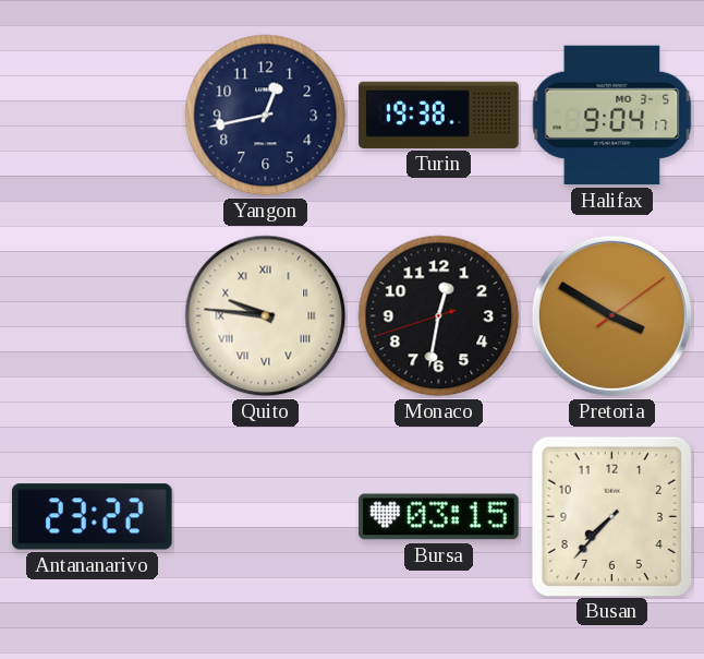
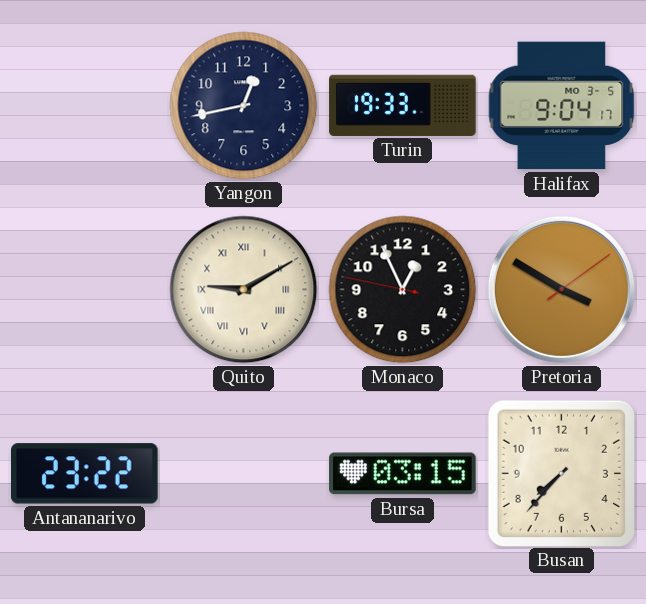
Turin: 19:38 -> 19:33
Quito: 9:46 -> 9:10
Monaco: 12:31 -> 12:55
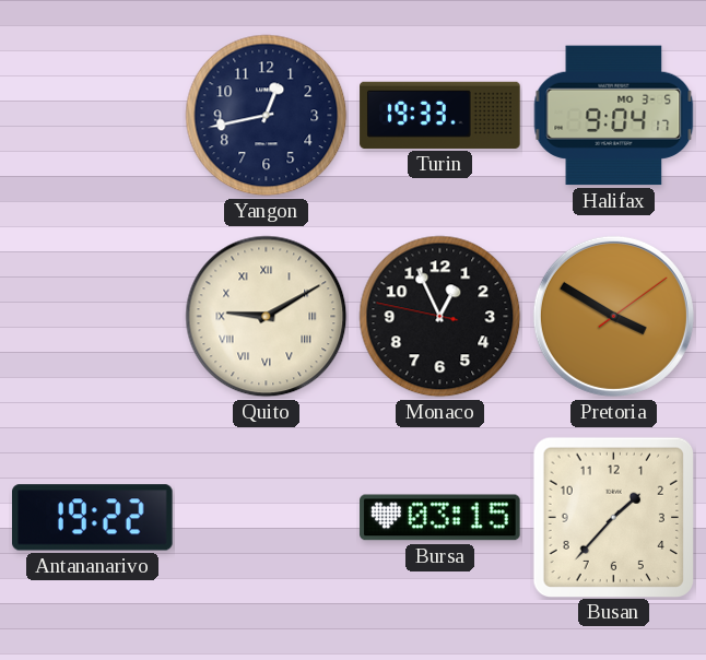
Antananarivo: 23:22 -> 19:22
Busan: 7:37 -> 1:37
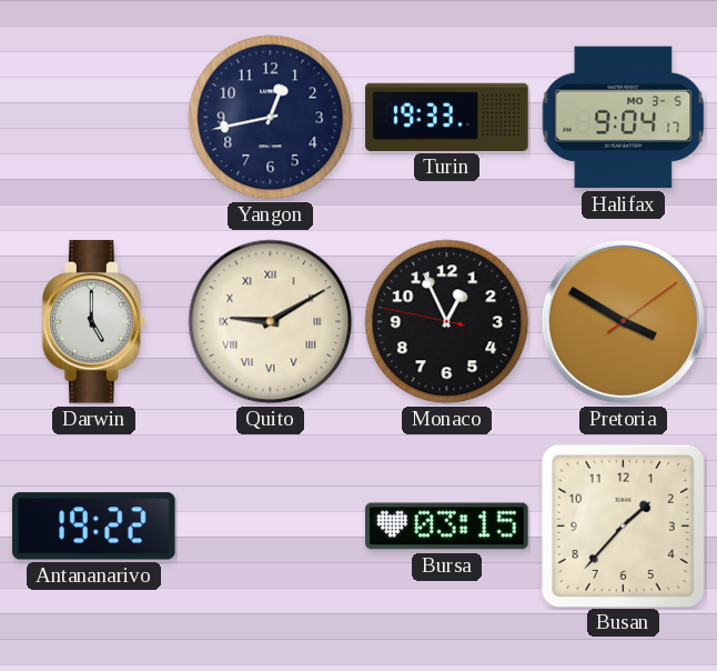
Darwin: none -> 5:00
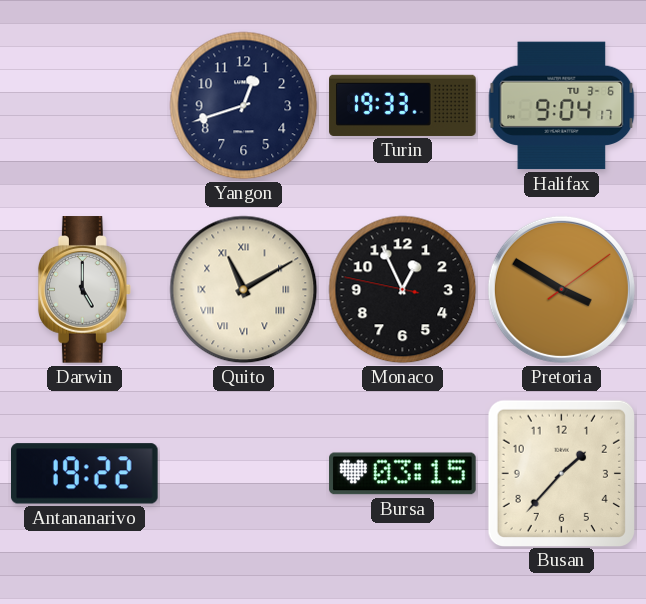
Yangon: 12:43 -> 12:42
Halifax date: MO 3-5 -> TU 3-6
Quito: 9:10 -> 11:10
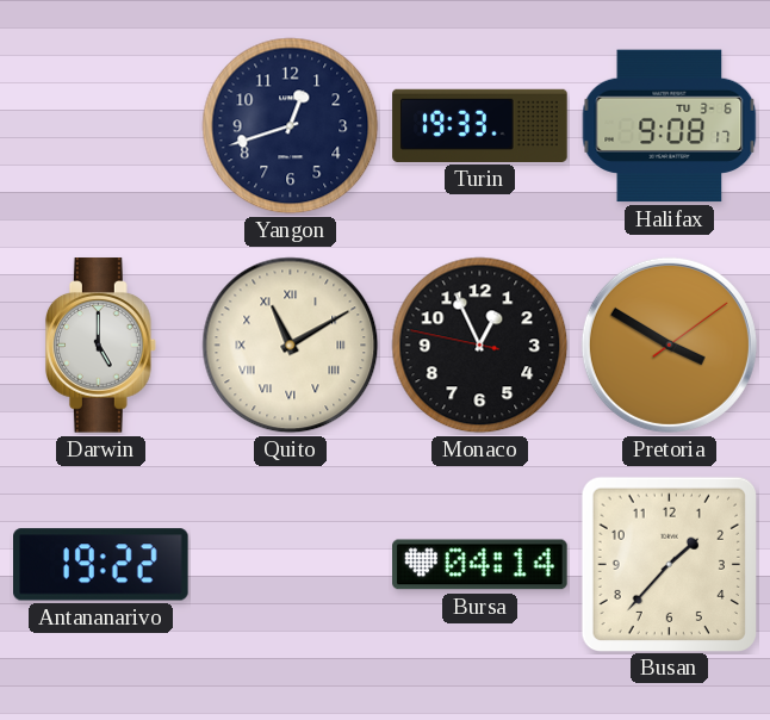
Halifax: 9:04 -> 9:08
Bursa: 03:15 -> 04:14
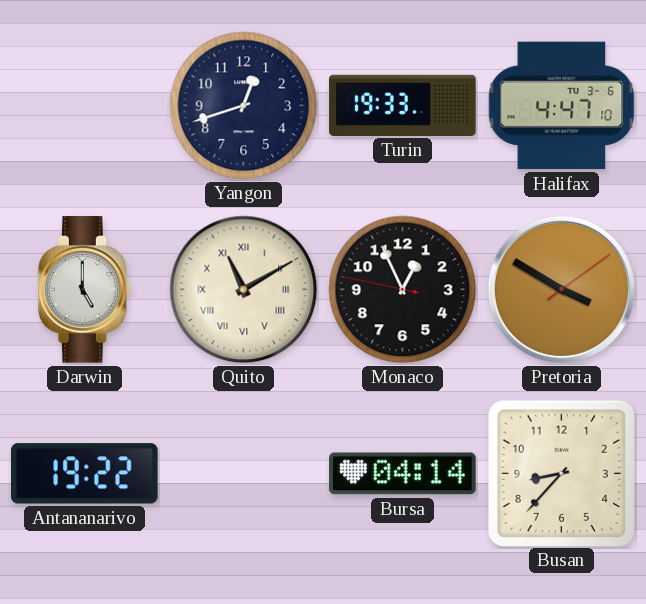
Halifax: 9:08 -> 4:47
Busan: 1:37 -> 8:37
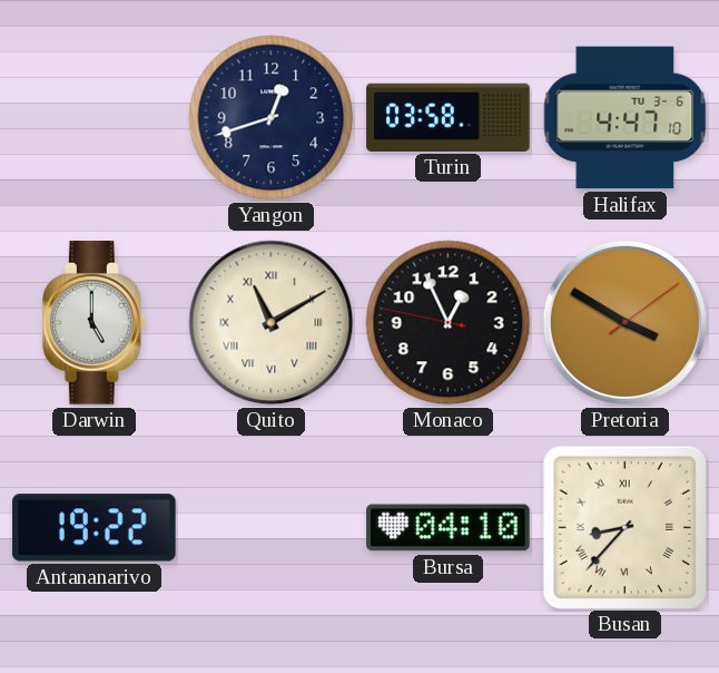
Turin: 19:33 -> 03:58
Bursa: 04:14 -> 04:10
Busan numerals: Arabic -> Roman
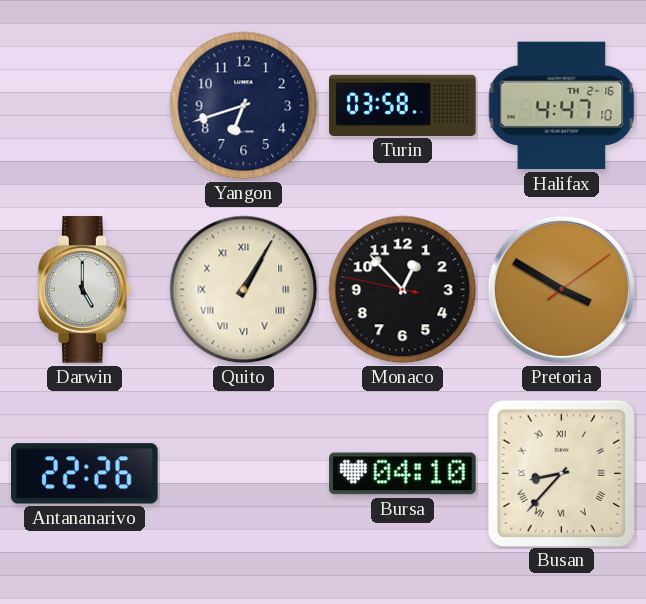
Yangon: 12:42 -> 6:42
Halifax date: TU 3-6 -> TH 2-16
Quito: 11:10 -> 1:05
Monaco: 12:55 -> 12:52
Antananarivo: 19:22 -> 22:26
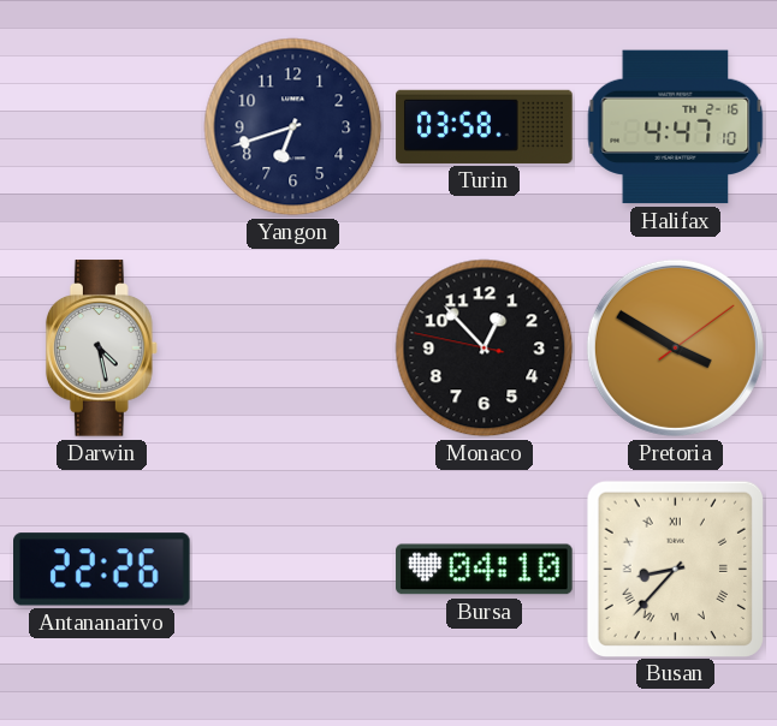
Darwin: 5:00 -> 4:28
Quito: 1:05 -> none
